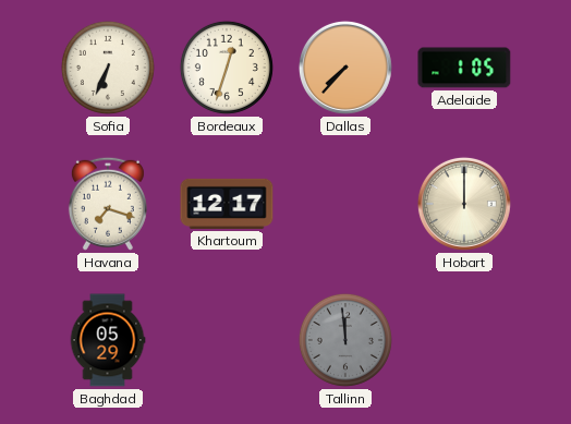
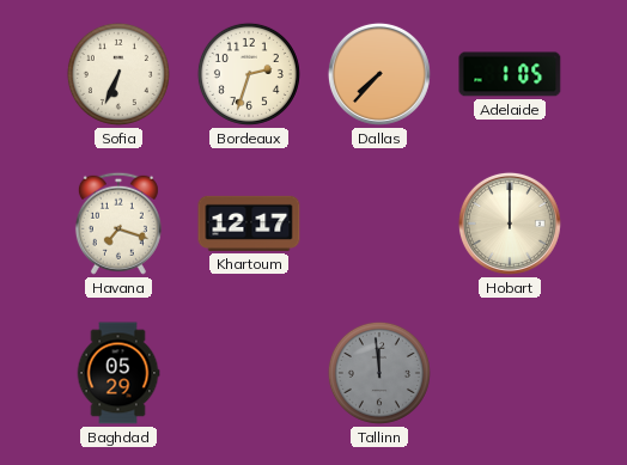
Bordeaux: 12:33 -> 2:33
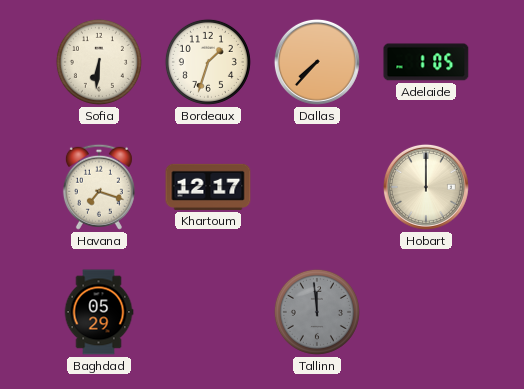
Sofia: 6:34 -> 6:31
Bordeaux: 2:33 -> 1:33
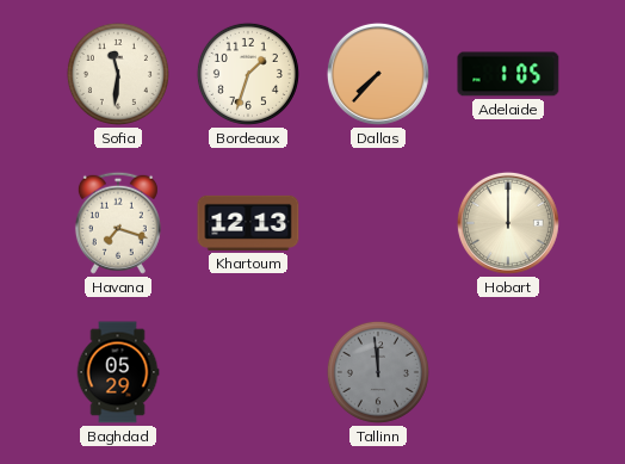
Sofia: 6:31 -> 11:31
Khartoum: 12:17 -> 12:13
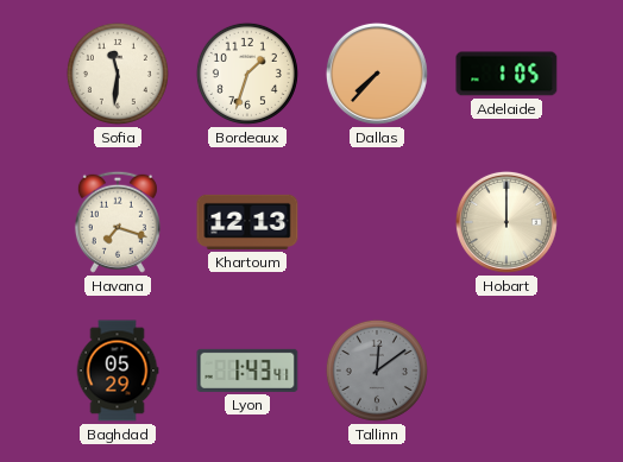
Lyon: none -> 1:43
Tallinn: 11:59 -> 12:09
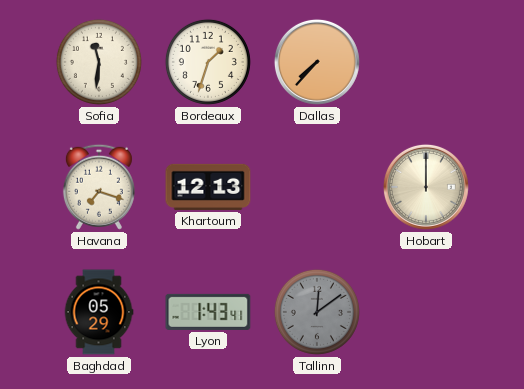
Adelaide: 1:05 -> none
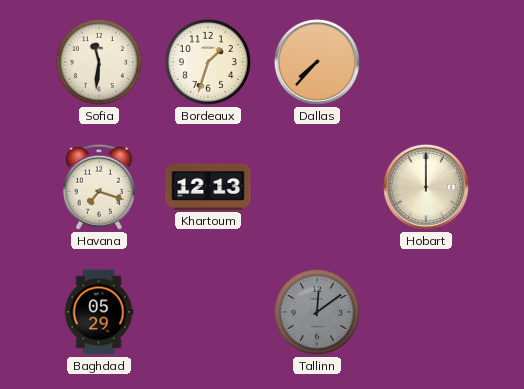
Lyon: 1:43 -> none
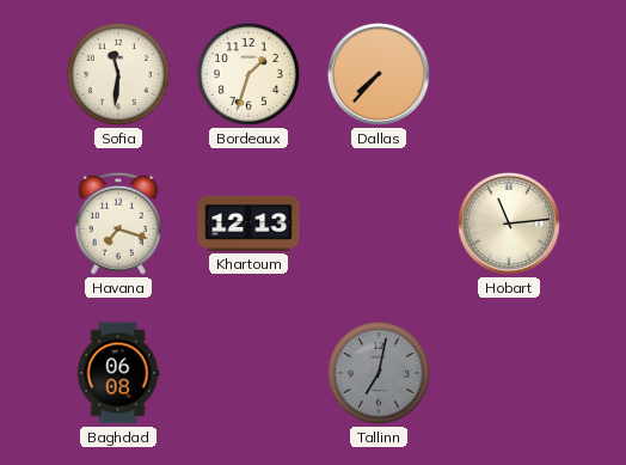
Hobart: 12:00 -> 11:14
Baghdad: 05:29 -> 06:08
Tallinn: 12:09 -> 7:02
